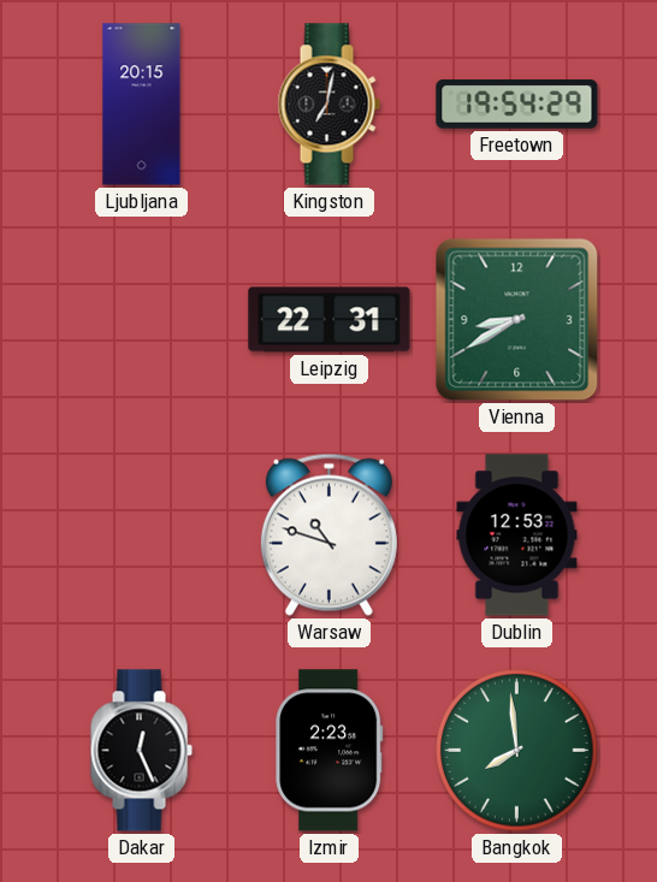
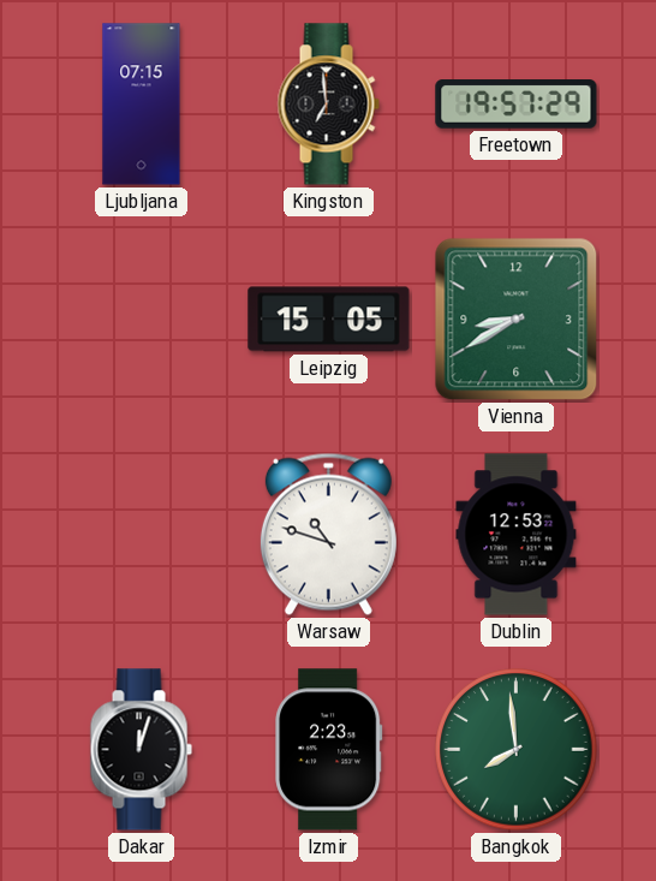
Ljubljana: 20:15 -> 07:15
Kingston: 7:02 -> 6:59
Freetown: 19:54 -> 19:57
Leipzig: 22:31 -> 15:05
Dakar: 12:26 -> 12:03
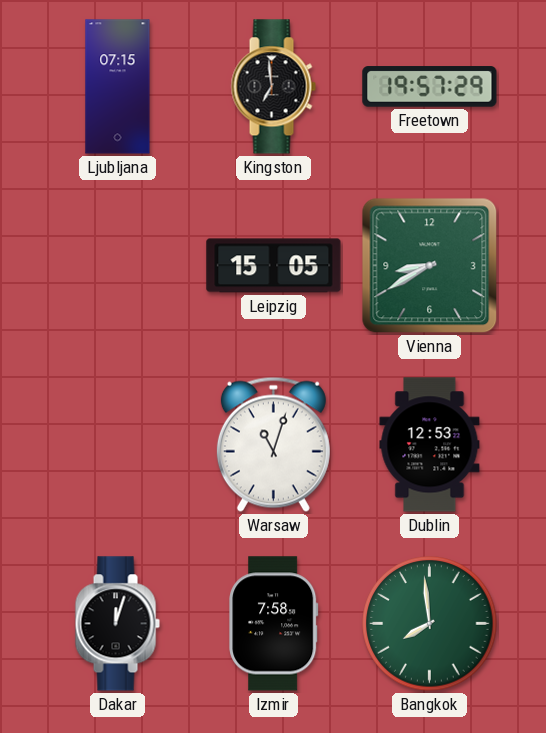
Warsaw: 10:48 -> 11:03
Izmir: 2:23 -> 7:58
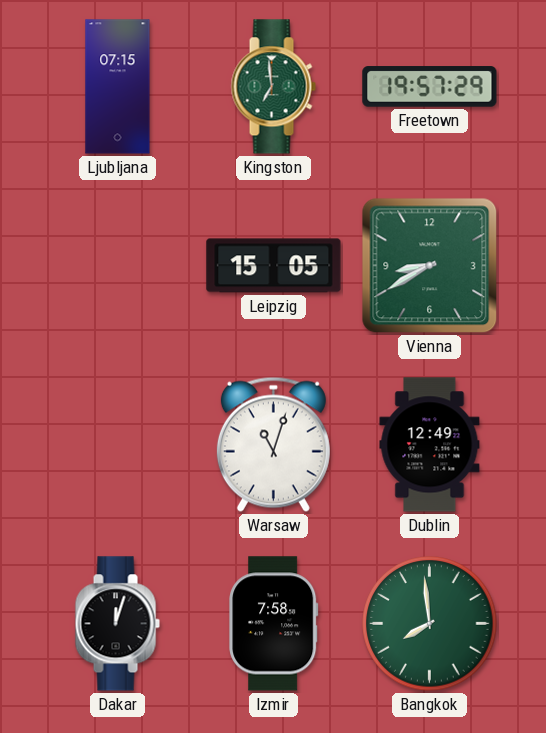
Kingston dial: black -> green
Dublin: 12:53 -> 12:49
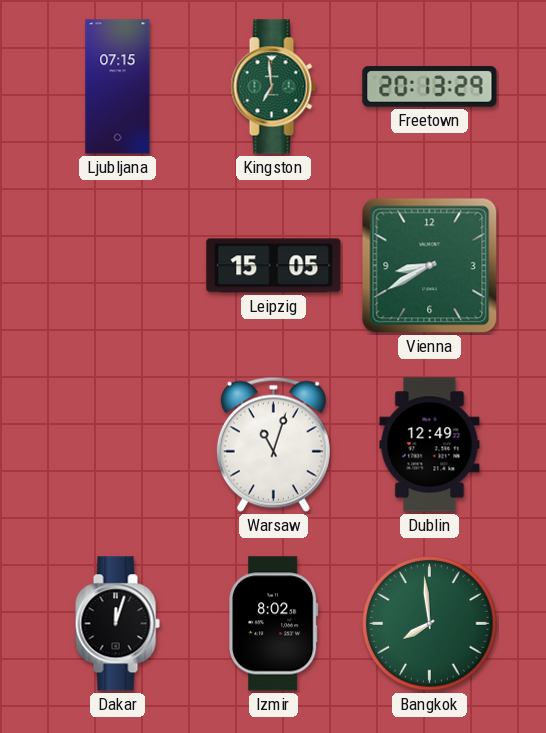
Freetown: 19:57 -> 20:13
Izmir: 7:58 -> 8:02
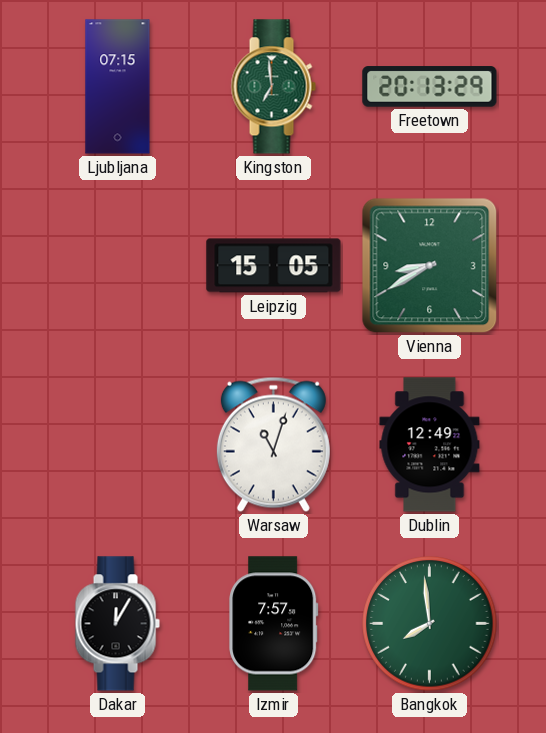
Dakar: 12:03 -> 12:05
Izmir: 8:02 -> 7:57
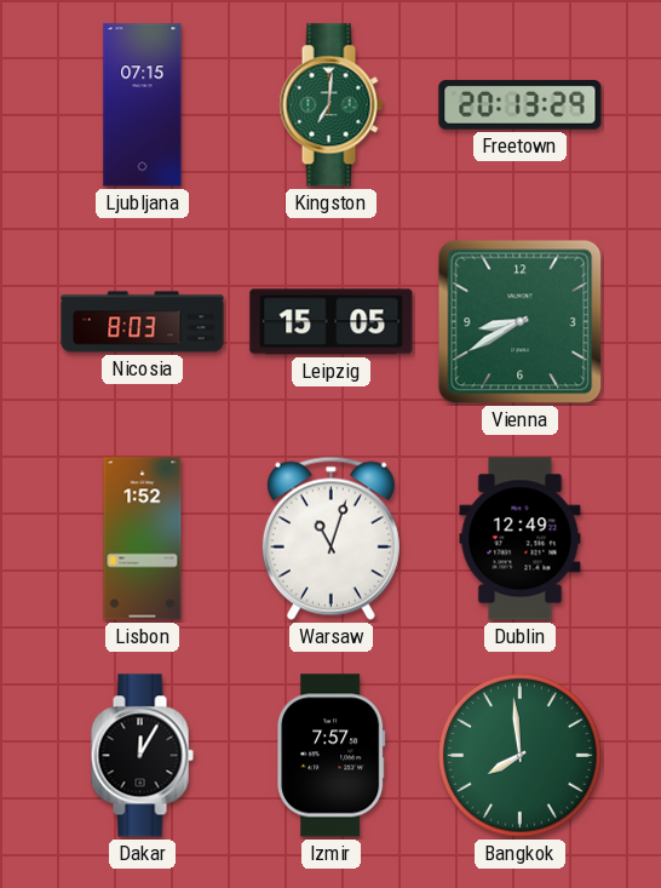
Kingston: 6:59 -> 7:01
Nicosia: none -> 8:03
Lisbon: none -> 1:52
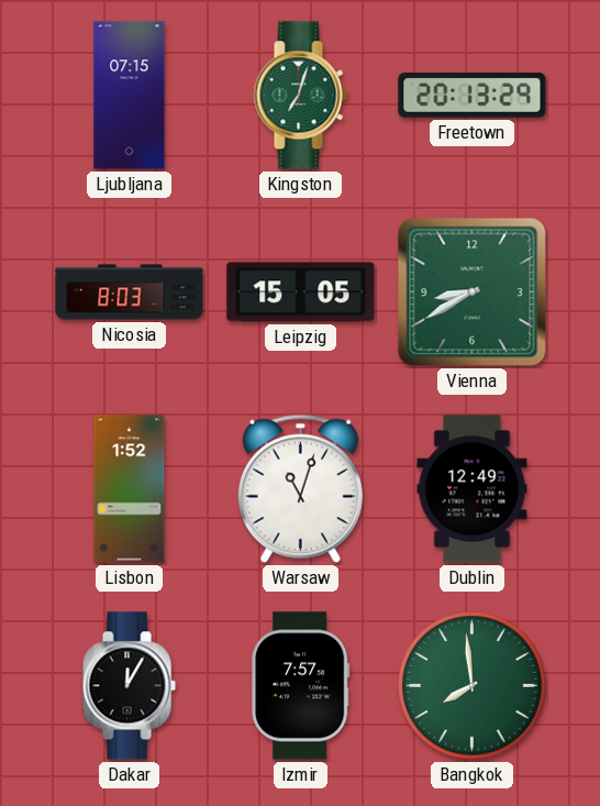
Kingston: 7:01 -> 7:03
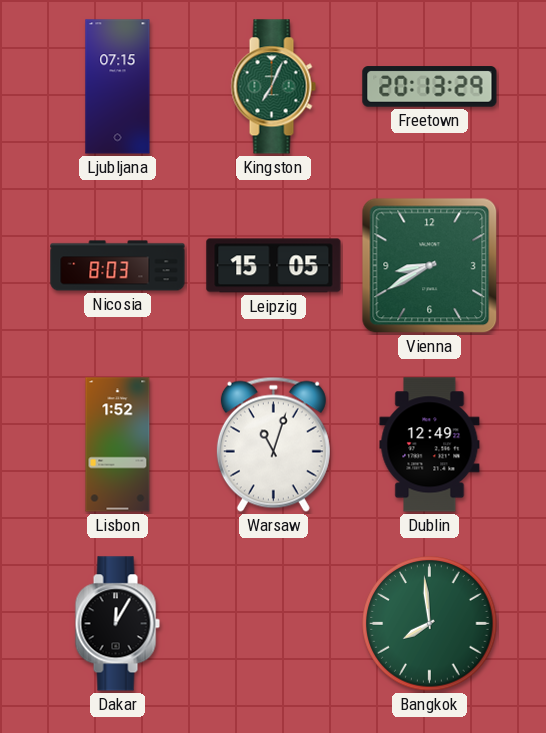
Kingston: 7:03 -> 7:04
Izmir: 7:57 -> none
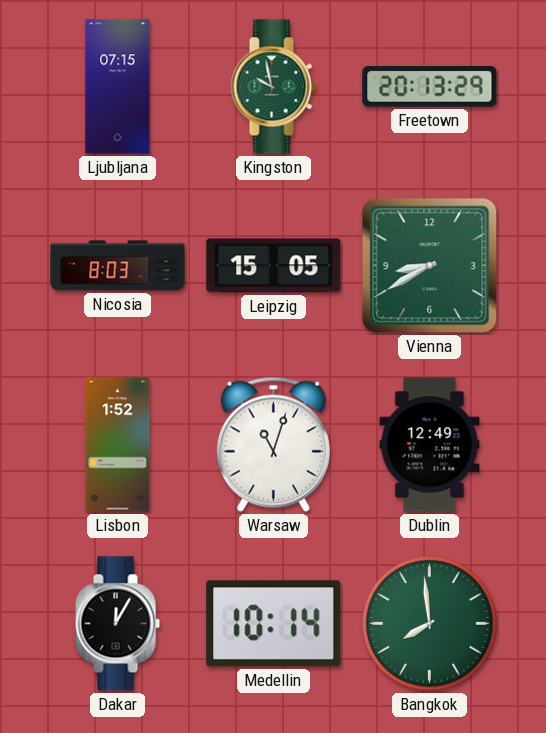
Kingston: 7:04 -> 9:58
Medellin: none -> 10:14
